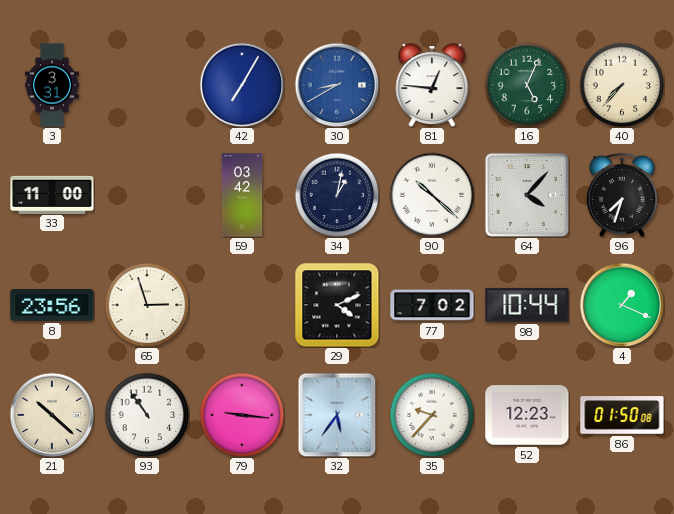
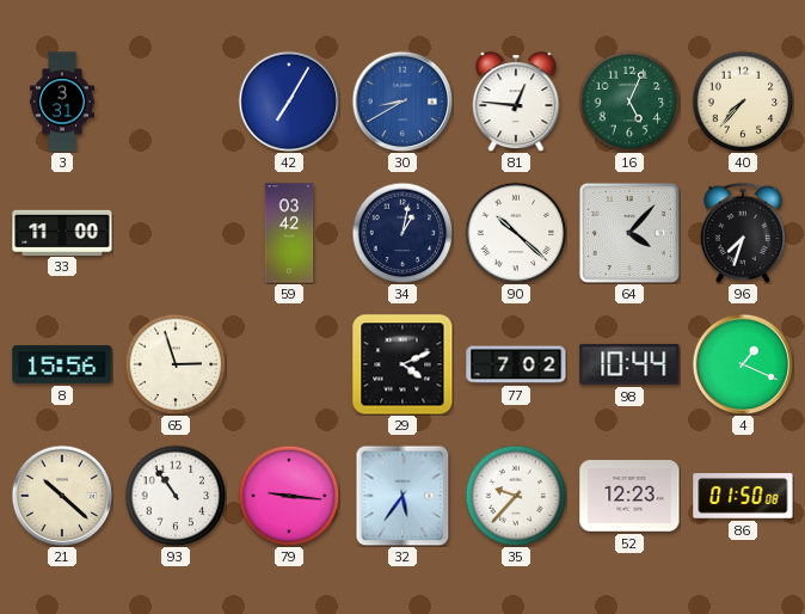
8: 23:56 -> 15:56
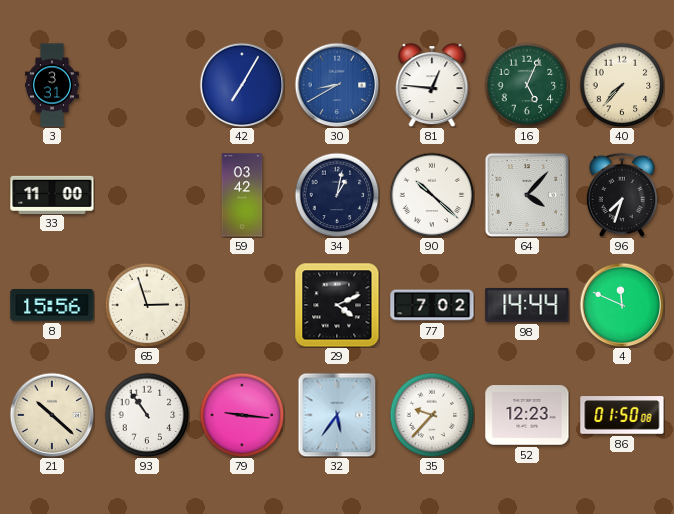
98: 10:44 -> 14:44
4: 1:19 -> 11:49
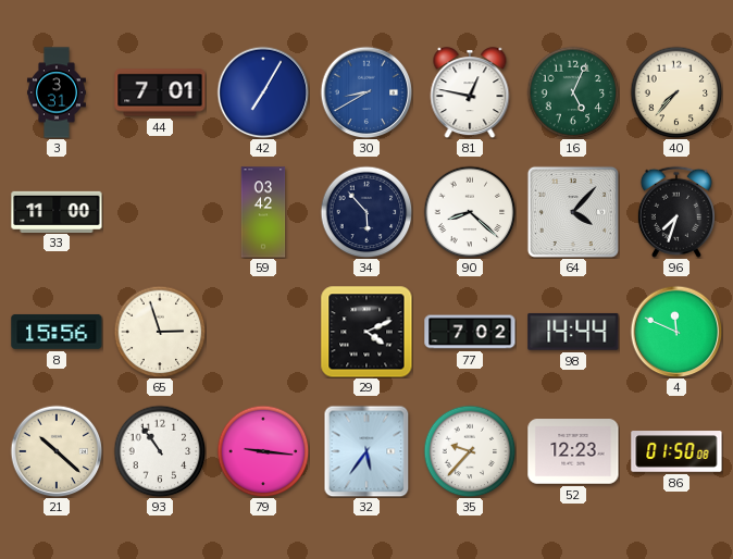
44: none -> 7:01
81: 12:46 -> 12:47
34: 1:02 -> 5:53
90: 10:22 -> 8:22
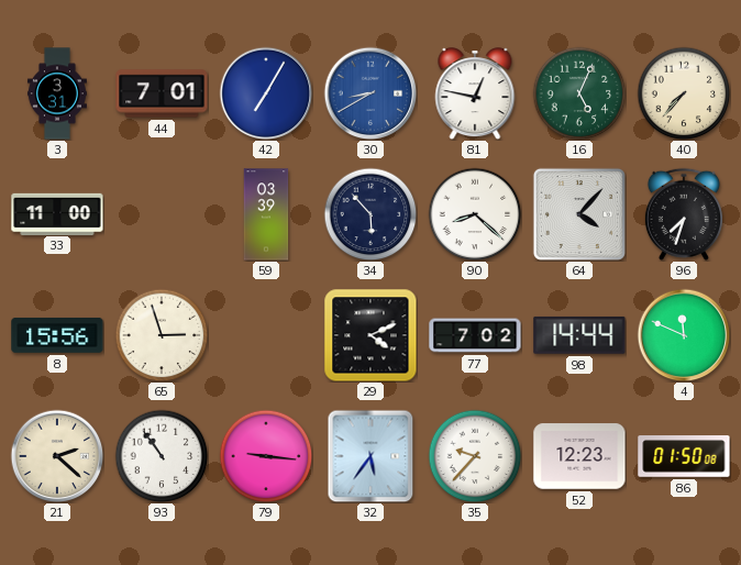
59: 03:42 -> 03:39
21: 10:22 -> 2:22
